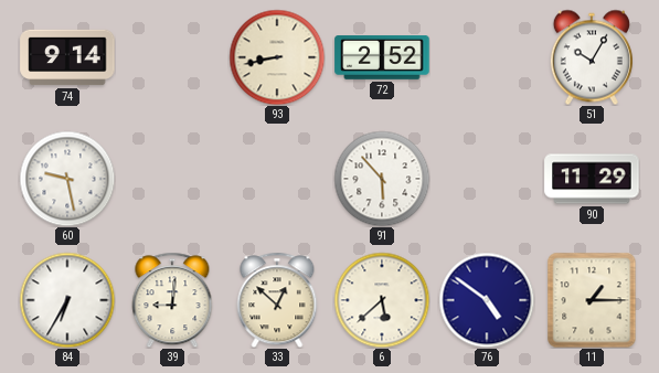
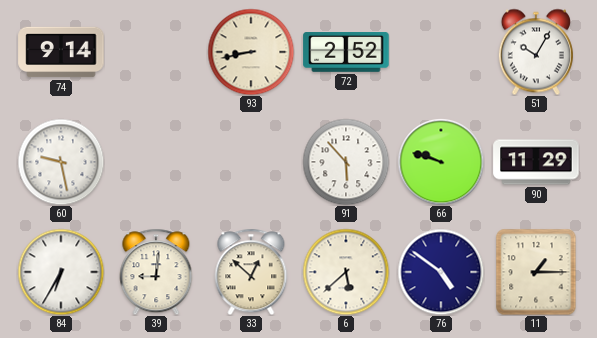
66: none -> 9:48
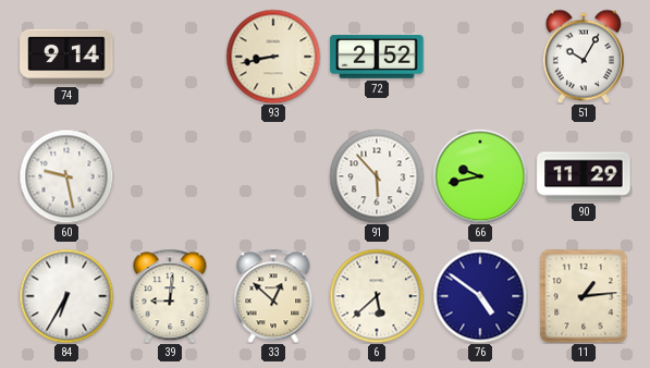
66: 9:48 -> 9:43
11: 1:15 -> 1:14
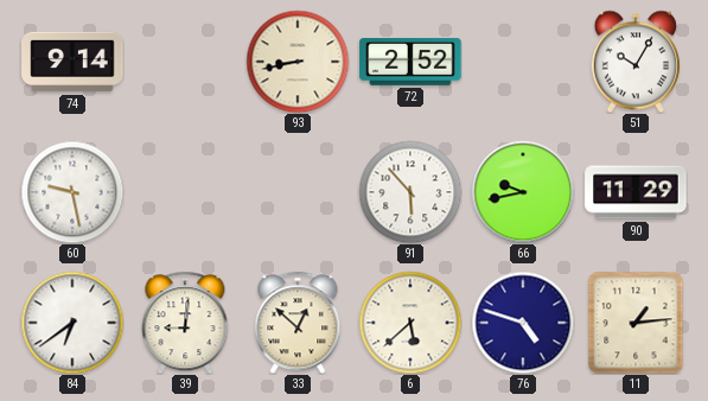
84: 6:35 -> 6:39
76: 4:51 -> 4:48
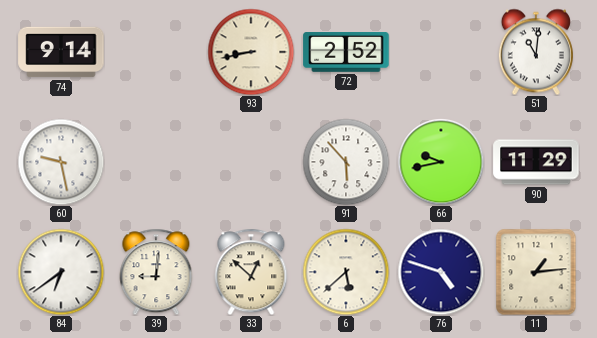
51: 10:05 -> 11:01
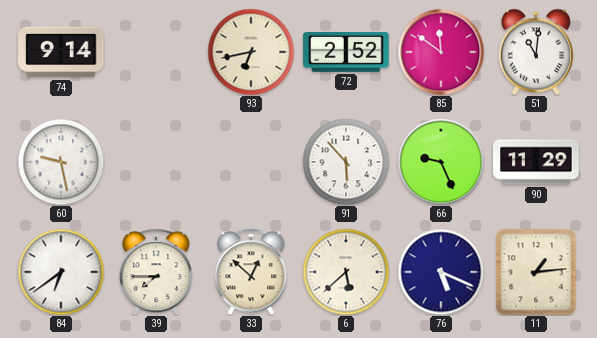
93: 8:43 -> 6:43
85: none -> 11:51
66: 9:43 -> 9:26
39: 9:01 -> 7:45
76: 4:48 -> 5:19
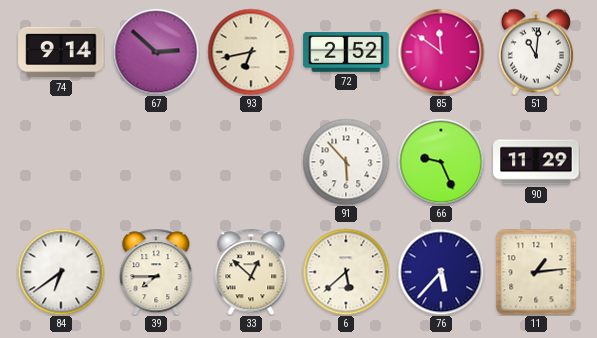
67: none -> 2:52
60: 9:28 -> none
76: 5:19 -> 5:37
